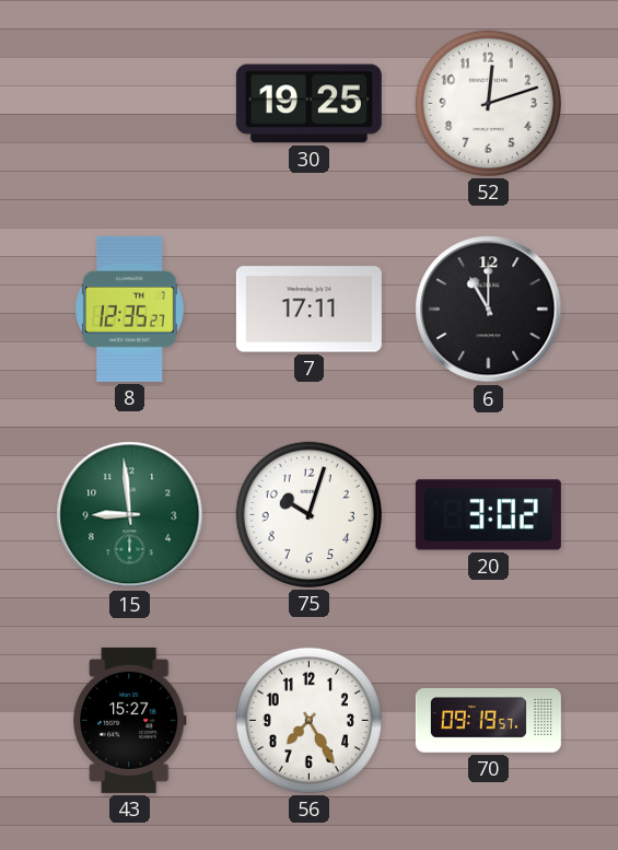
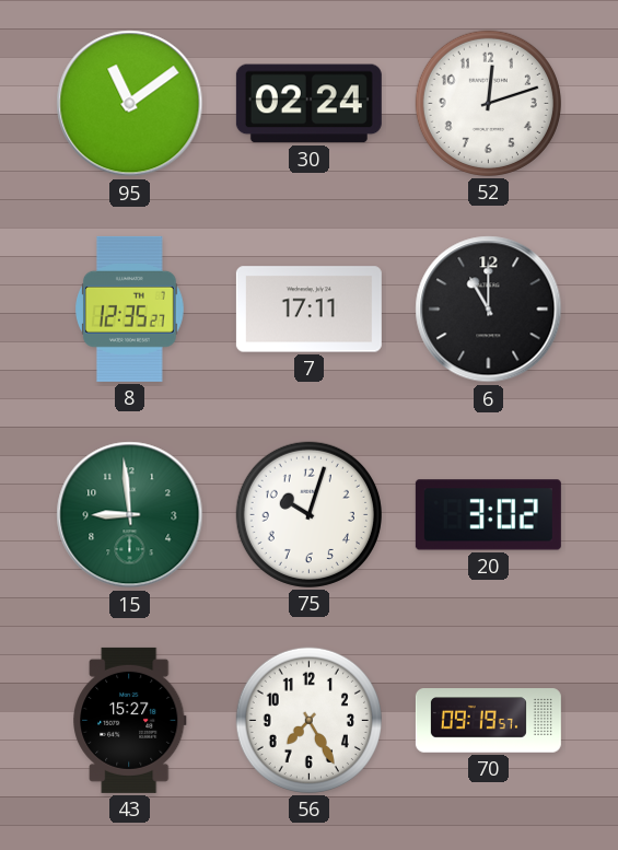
95: none -> 11:09
30: 19:25 -> 02:24
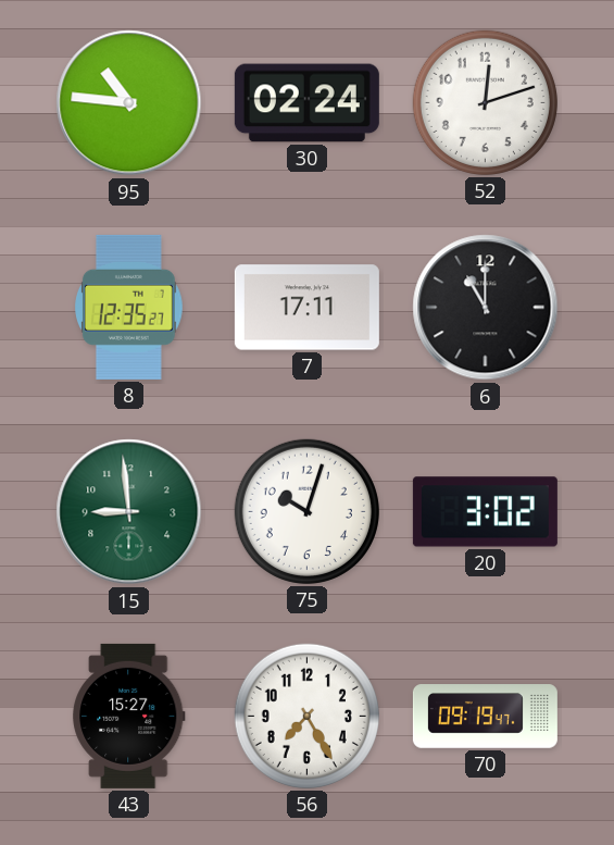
95: 11:09 -> 10:46
70: 09:19:57 -> 09:19:47
